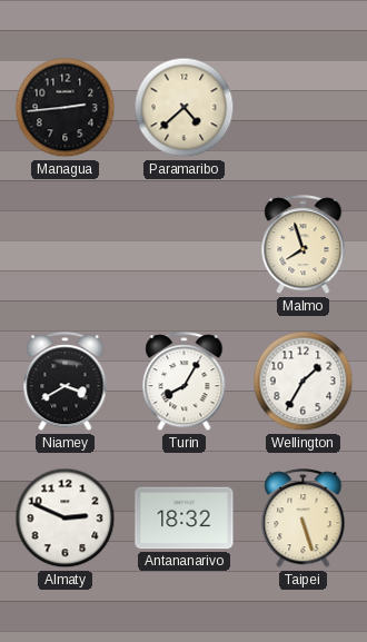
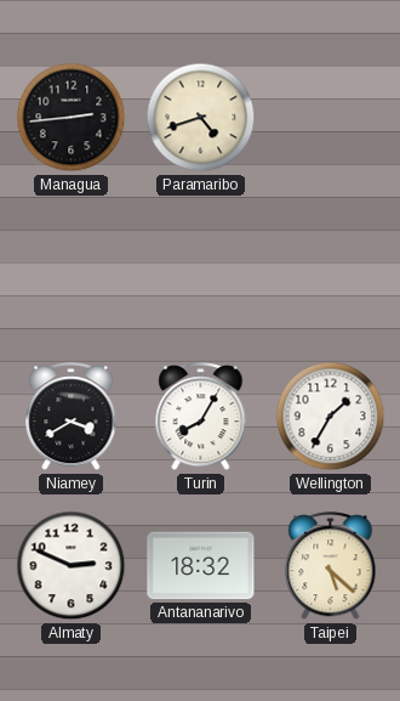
Paramaribo: 4:38 -> 4:42
Malmo: 7:57 -> none
Taipei: 5:27 -> 5:22
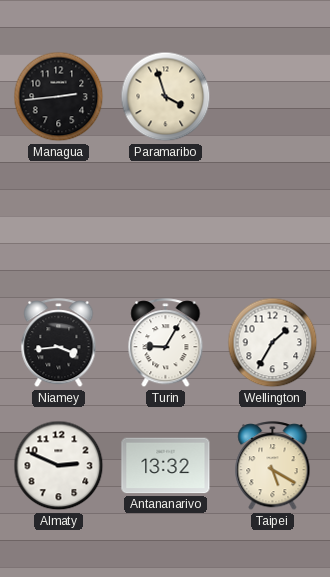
Paramaribo: 4:42 -> 3:57
Niamey: 3:40 -> 3:44
Turin: 8:05 -> 9:05
Antananarivo: 18:32 -> 13:32
Taipei: 5:22 -> 5:20
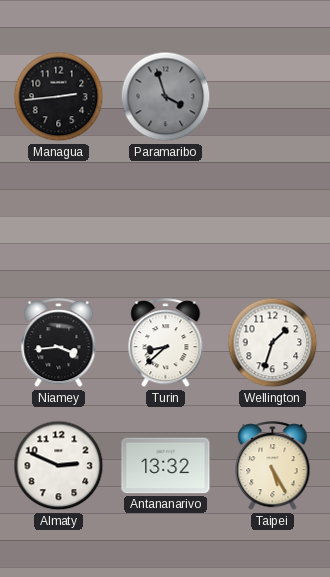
Paramaribo dial: cream -> grey
Turin: 9:05 -> 8:38
Wellington: 1:35 -> 1:33
Taipei: 5:20 -> 5:25
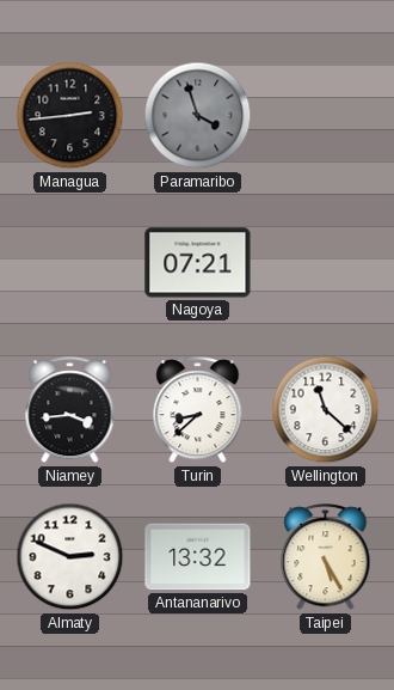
Nagoya: none -> 07:21
Wellington: 1:33 -> 11:22
